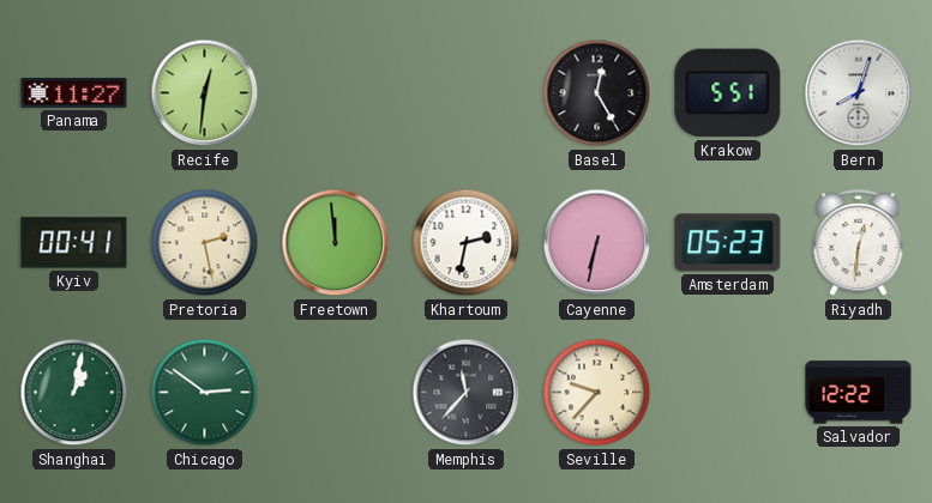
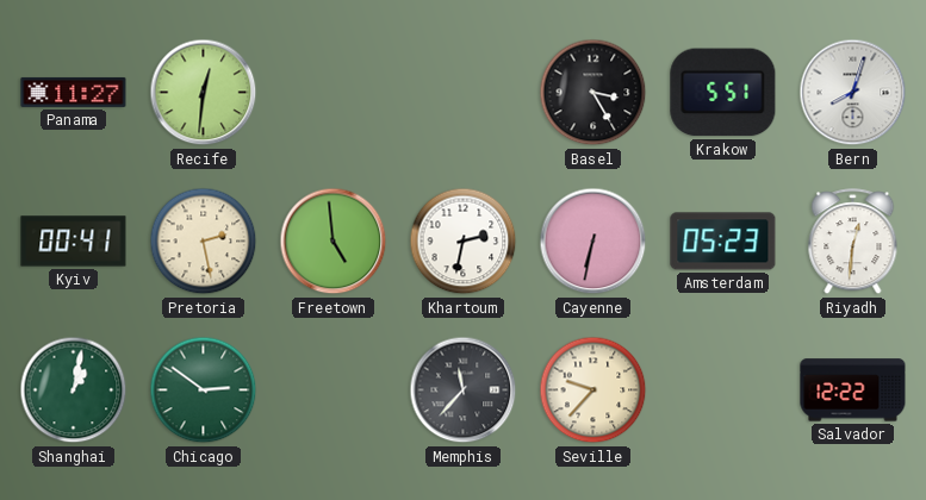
Basel: 12:25 -> 3:25
Freetown: 11:59 -> 4:59
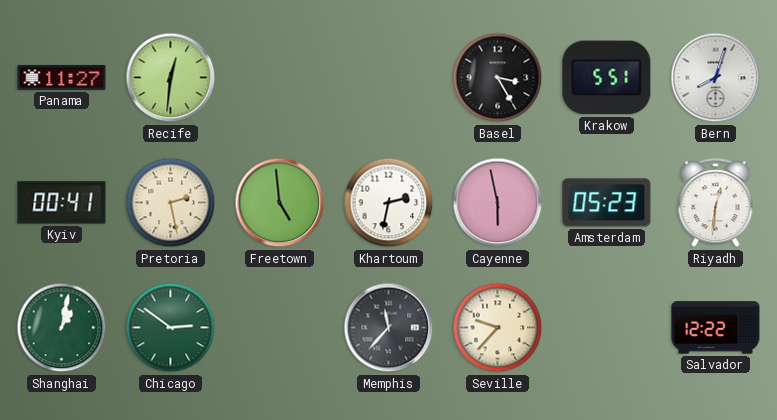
Cayenne: 6:32 -> 5:58
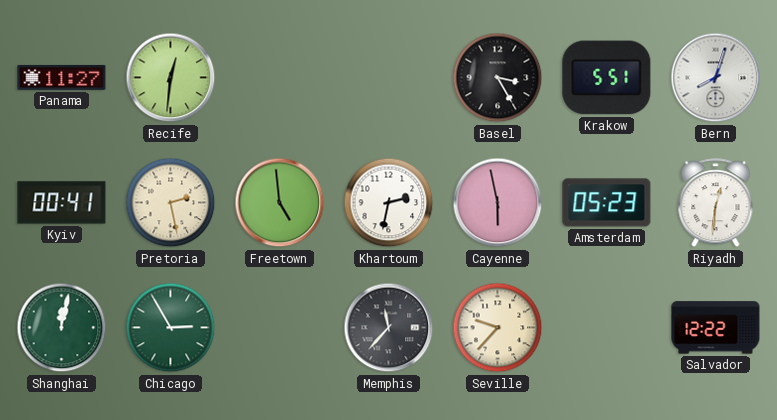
Shanghai: 1:02 -> 12:02
Chicago: 2:51 -> 2:55
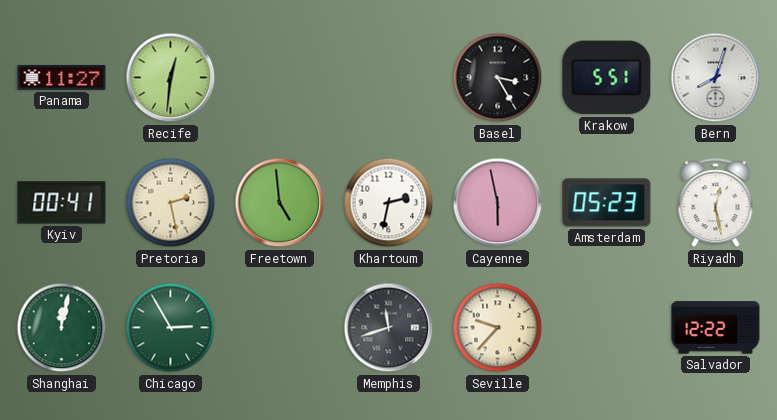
Riyadh: 12:31 -> 12:28
Memphis: 11:37 -> 11:42
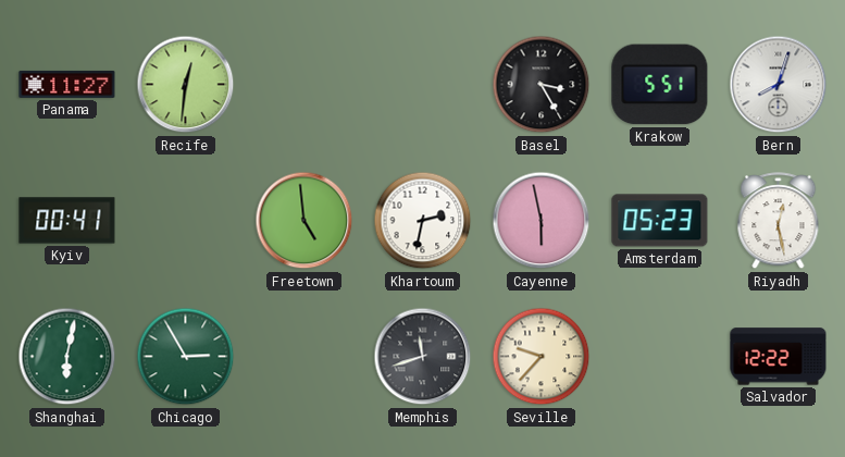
Pretoria: 2:28 -> none
Shanghai: 12:02 -> 6:02
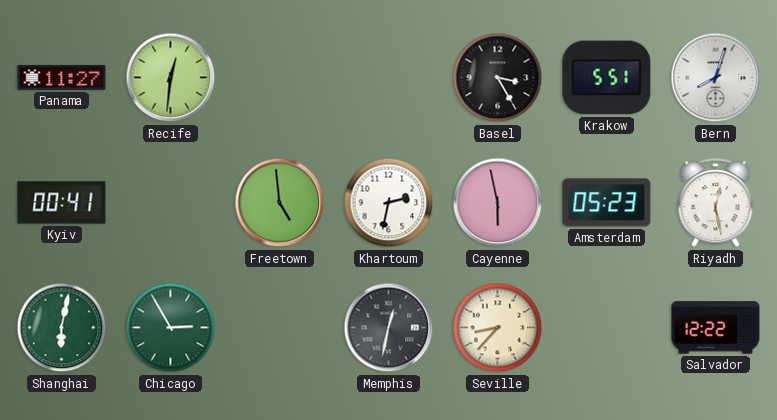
Memphis: 11:42 -> 12:32
Seville: 9:37 -> 8:37
